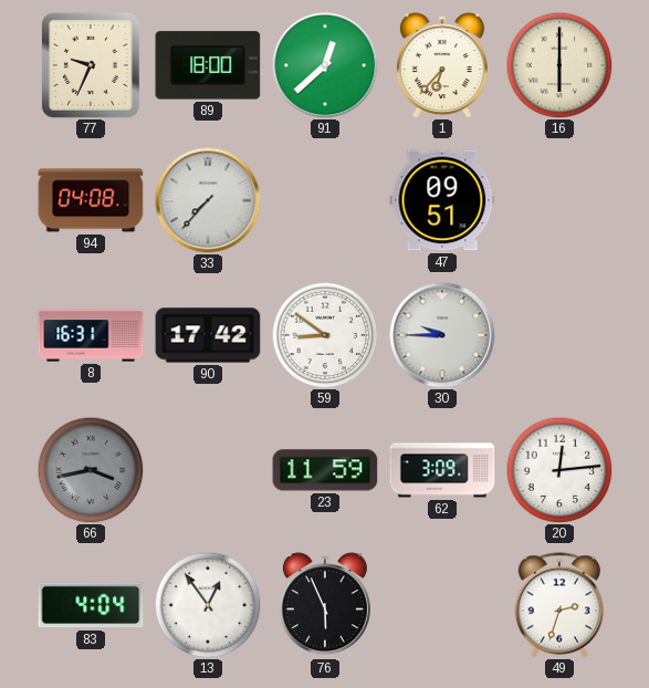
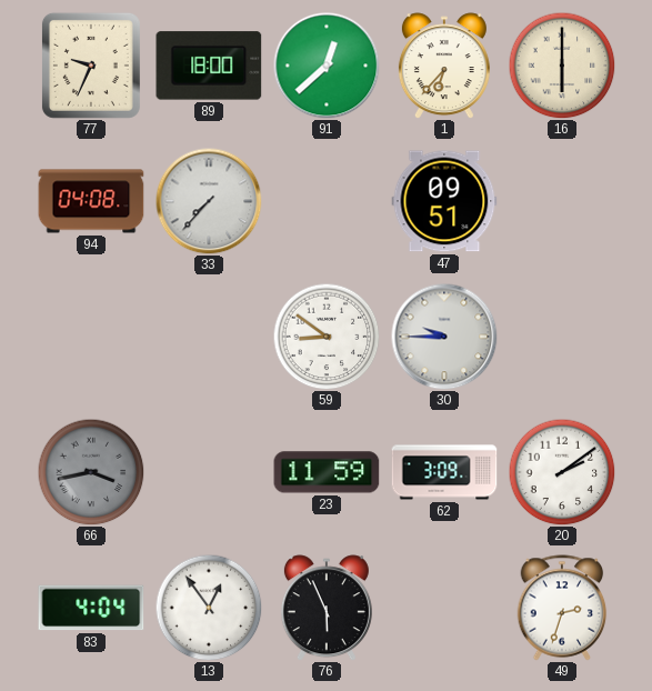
8: 16:31 -> none
90: 17:42 -> none
20: 12:14 -> 2:09
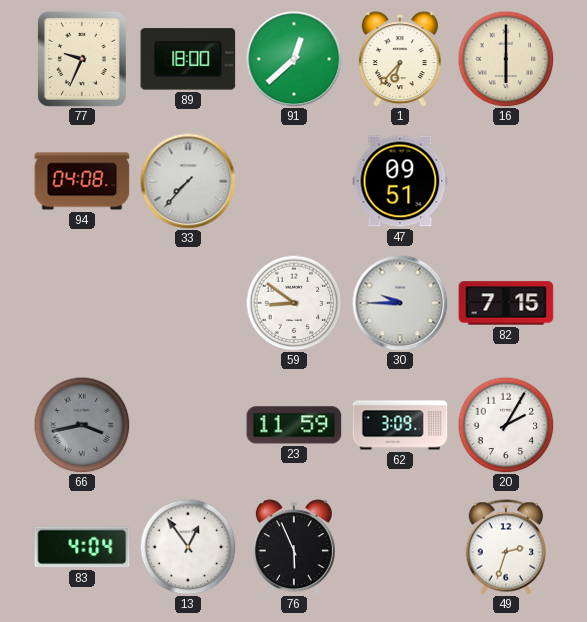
82: none -> 7:15
20: 2:09 -> 2:05
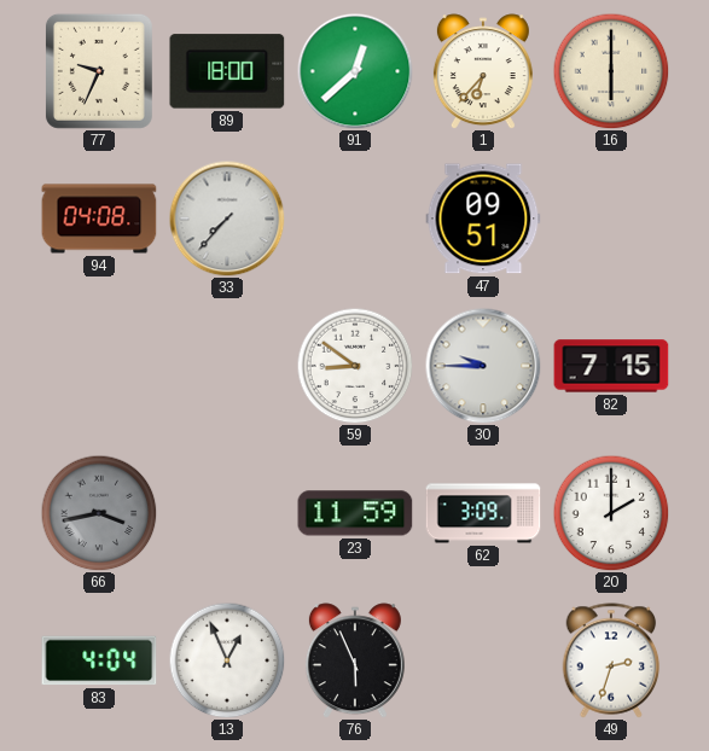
20: 2:05 -> 2:00
13: 12:54 -> 12:56
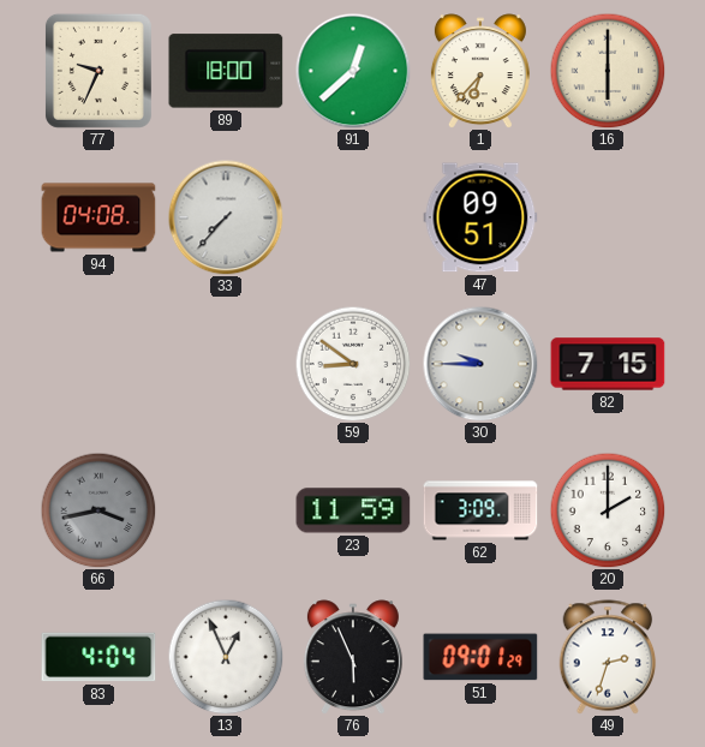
51: none -> 09:01
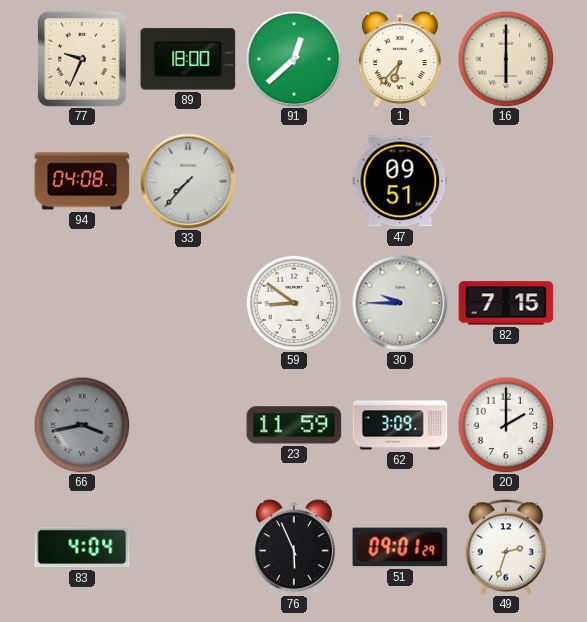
13: 12:56 -> none
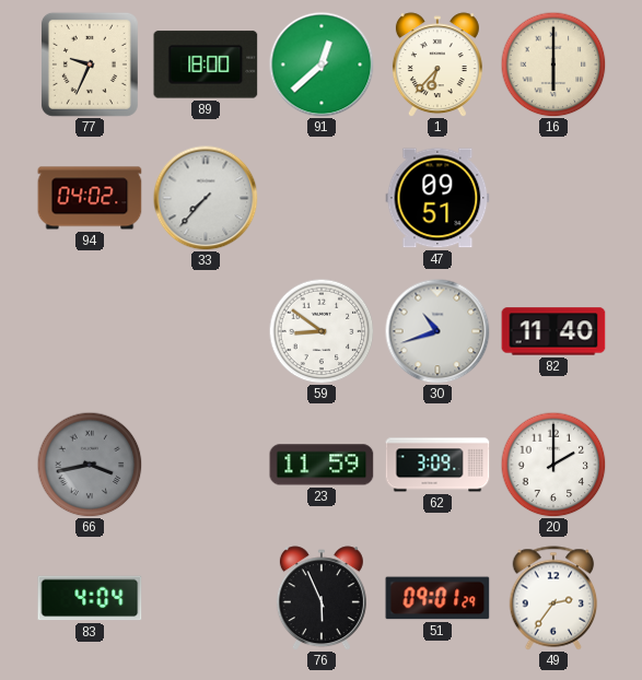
94: 04:08 -> 04:02
30: 9:45 -> 10:42
82: 7:15 -> 11:40
49: 2:33 -> 2:36
